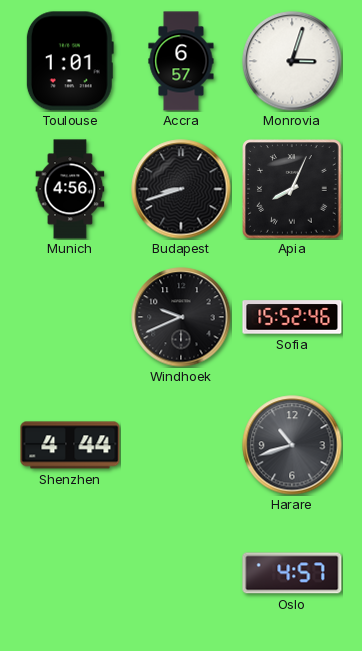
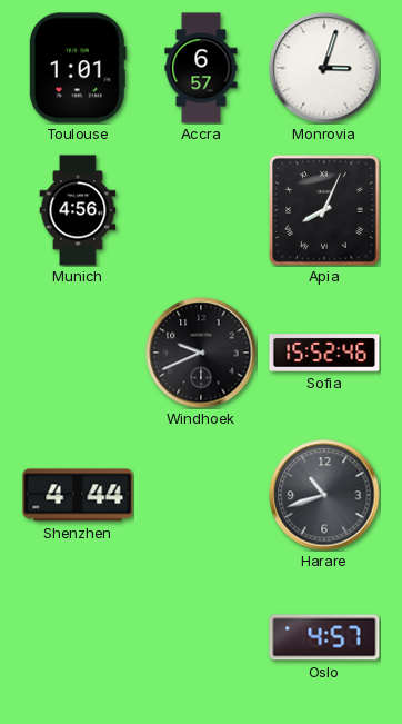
Budapest: 8:42 -> none
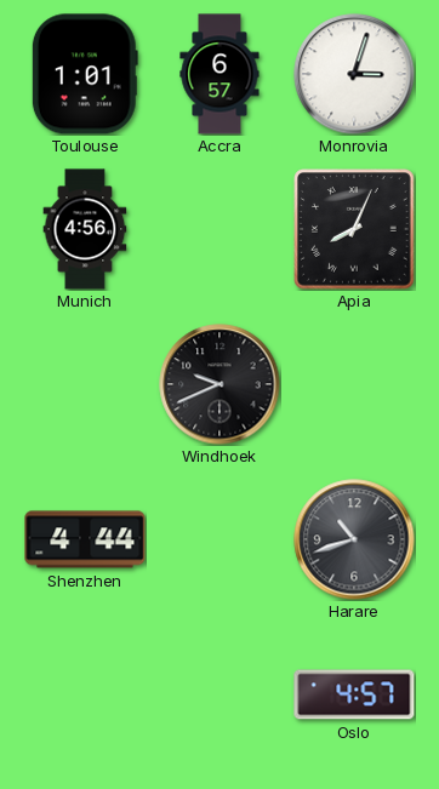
Sofia: 15:52 -> none
